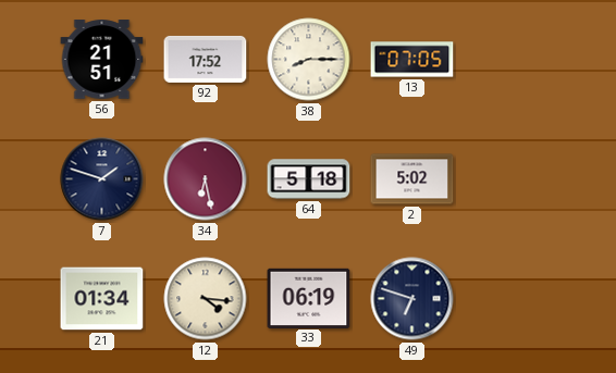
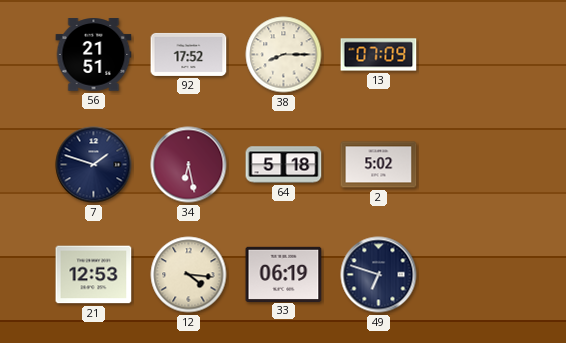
13: 07:05 -> 07:09
21: 01:34 -> 12:53
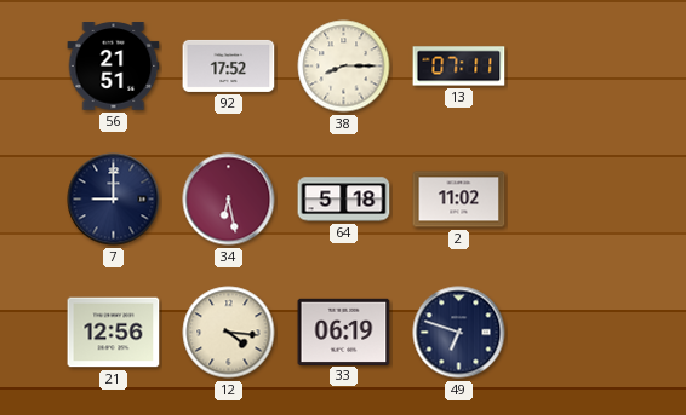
13: 07:09 -> 07:11
7: 1:48 -> 9:00
2: 5:02 -> 11:02
21: 12:53 -> 12:56
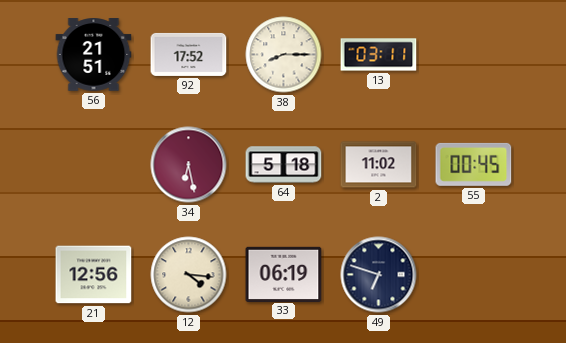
13: 07:11 -> 03:11
7: 9:00 -> none
55: none -> 00:45
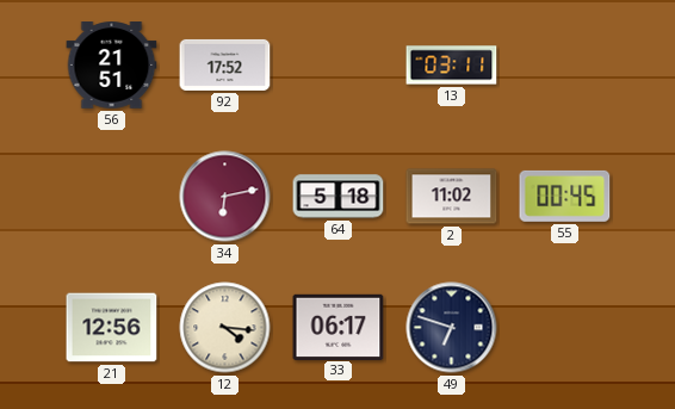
38: 8:15 -> none
34: 6:28 -> 6:13
33: 06:19 -> 06:17
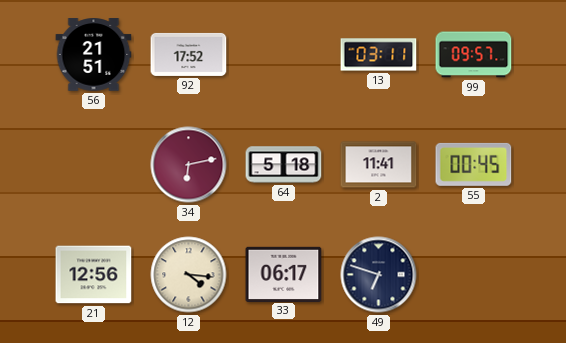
99: none -> 09:57
2: 11:02 -> 11:41
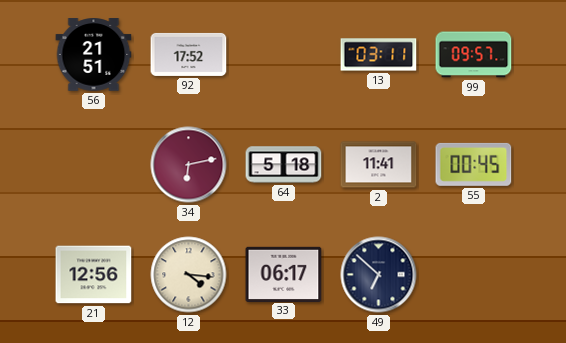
49: 6:48 -> 6:52
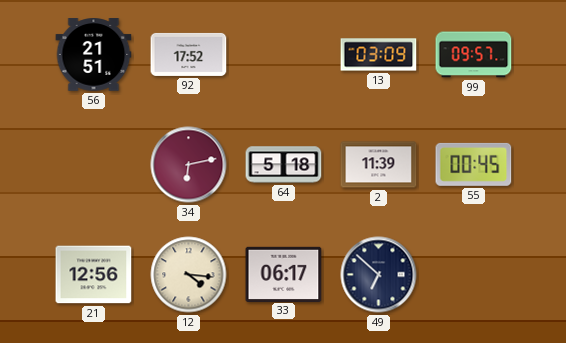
13: 03:11 -> 03:09
2: 11:41 -> 11:39
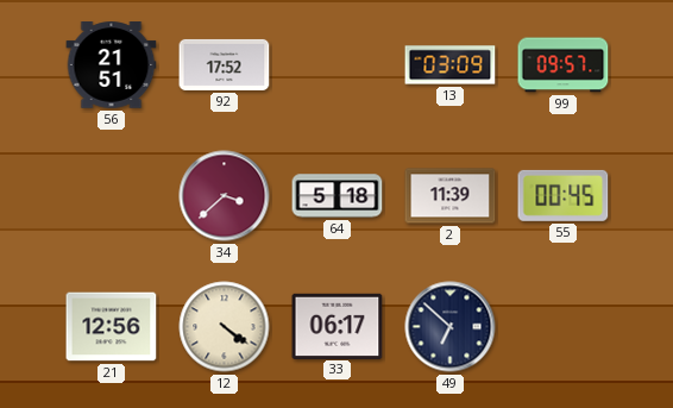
34: 6:13 -> 3:38
12: 4:16 -> 4:21
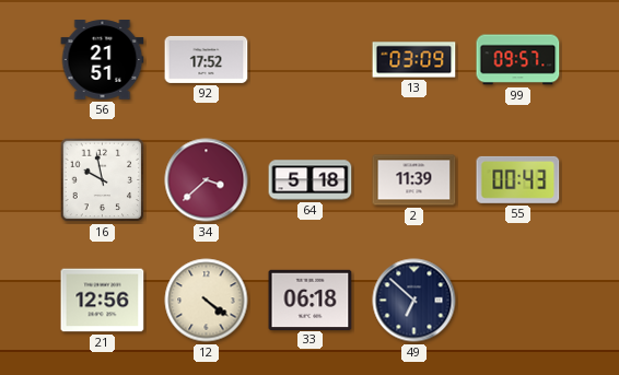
16: none -> 9:58
55: 00:45 -> 00:43
33: 06:17 -> 06:18
